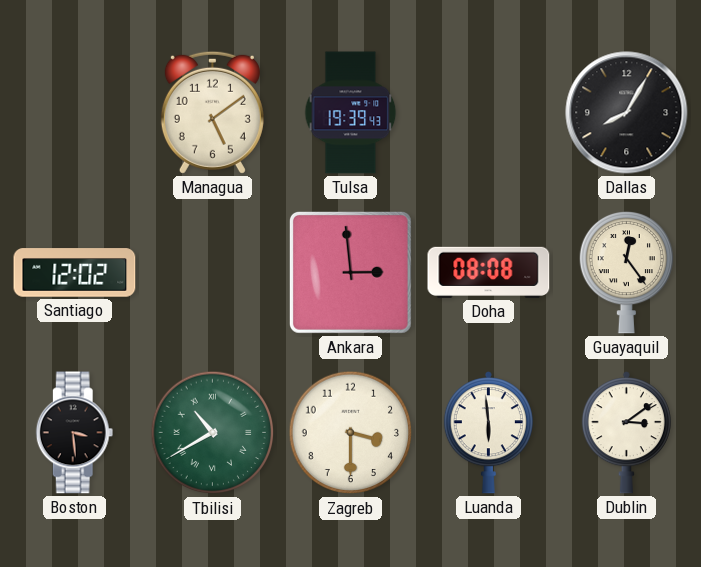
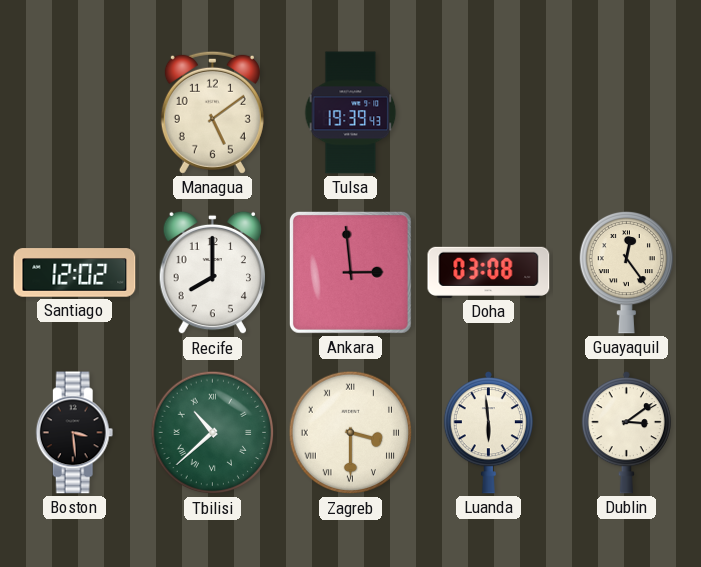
Dallas: 8:05 -> none
Recife: none -> 8:00
Doha: 08:08 -> 03:08
Tbilisi: 10:40 -> 10:38
Zagreb numerals: Arabic -> Roman
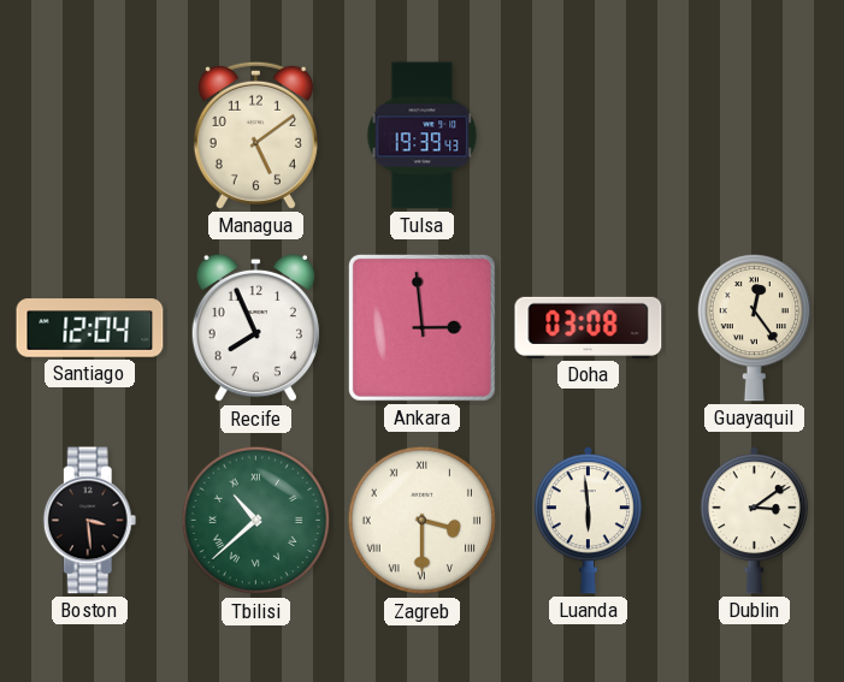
Santiago: 12:02 -> 12:04
Recife: 8:00 -> 7:56
